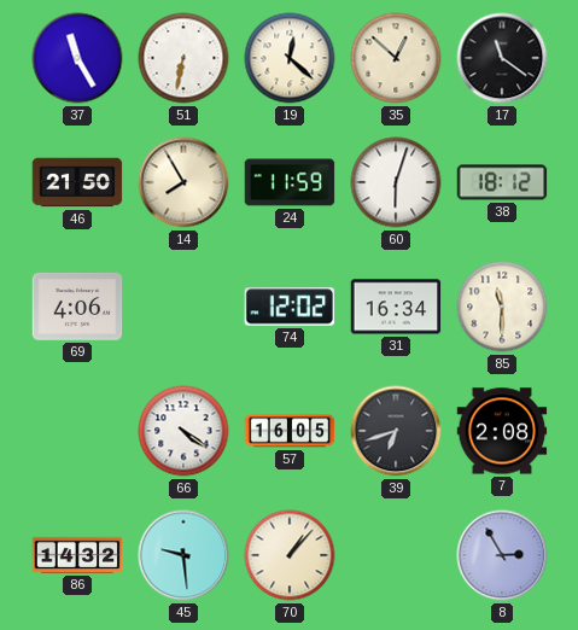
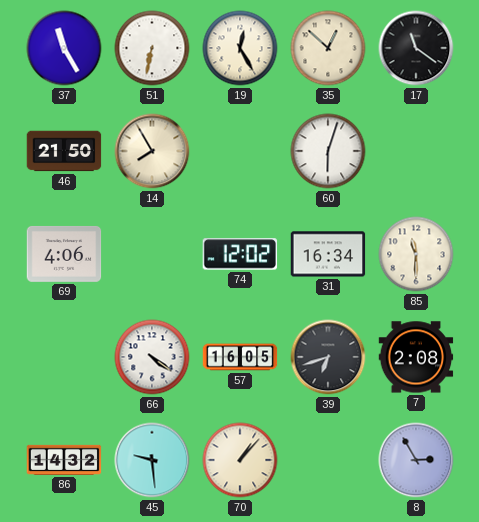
19: 12:22 -> 12:25
24: 11:59 -> none
38: 18:12 -> none
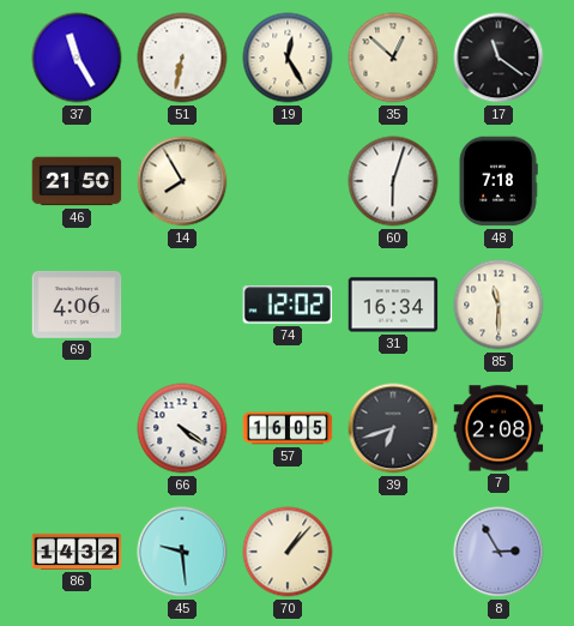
48: none -> 7:18
